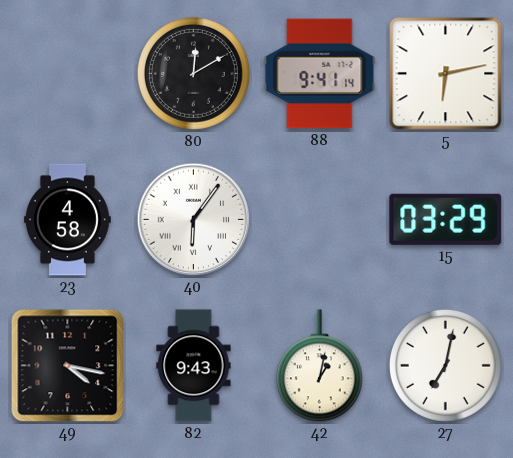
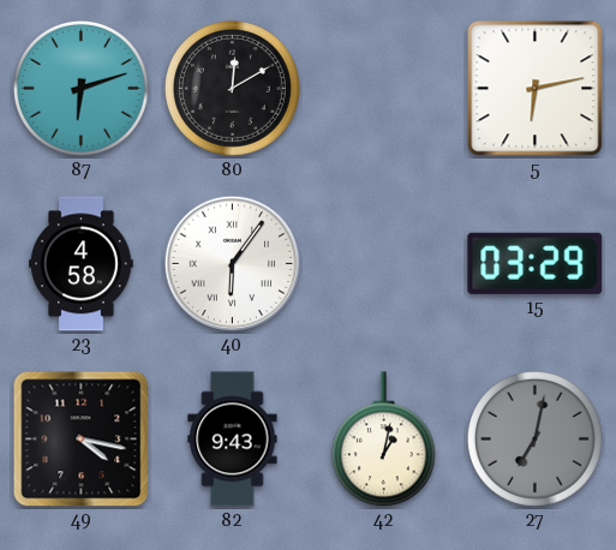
87: none -> 6:12
88: 9:41 -> none
27 dial: white -> grey
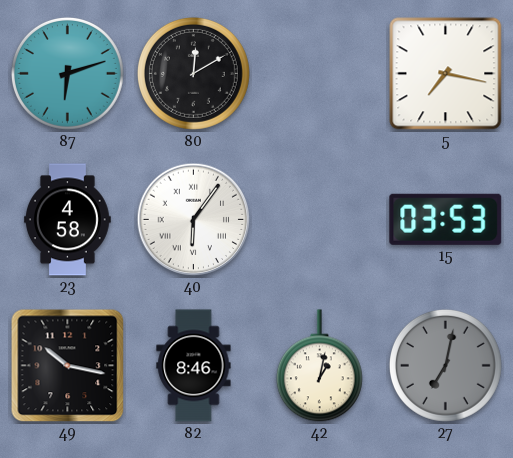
5: 6:13 -> 7:17
15: 03:29 -> 03:53
49: 4:17 -> 10:17
82: 9:43 -> 8:46
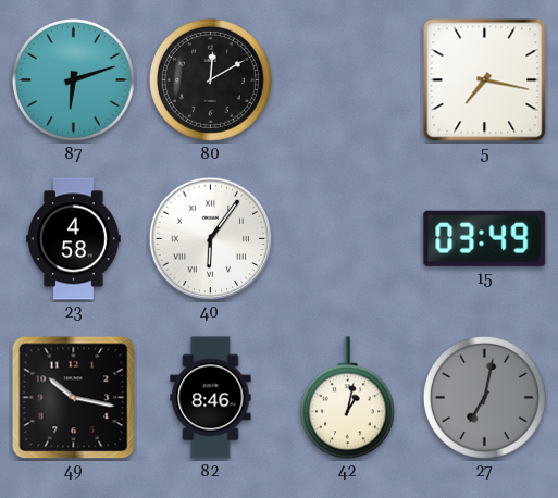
15: 03:53 -> 03:49
